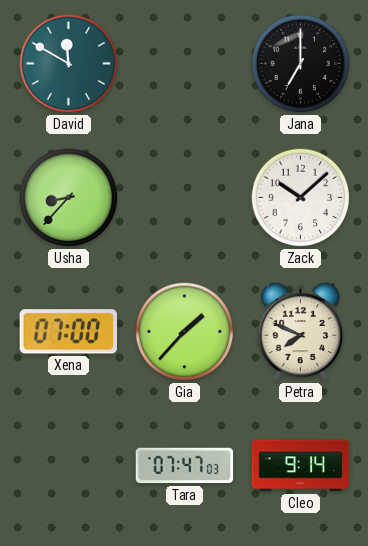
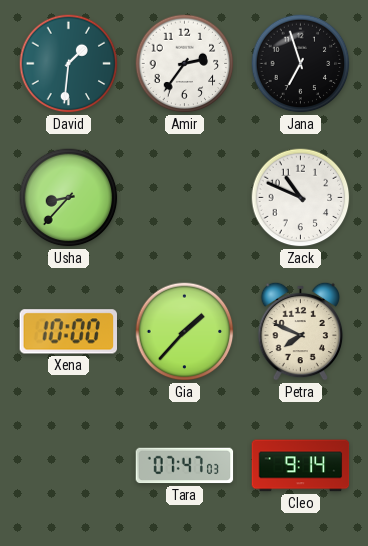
David: 11:50 -> 1:31
Amir: none -> 2:36
Jana: 7:00 -> 6:57
Zack: 10:08 -> 10:49
Xena: 07:00 -> 10:00
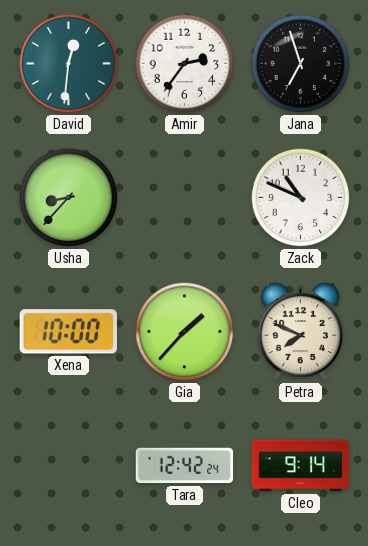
David: 1:31 -> 12:31
Tara: 07:47 -> 12:42
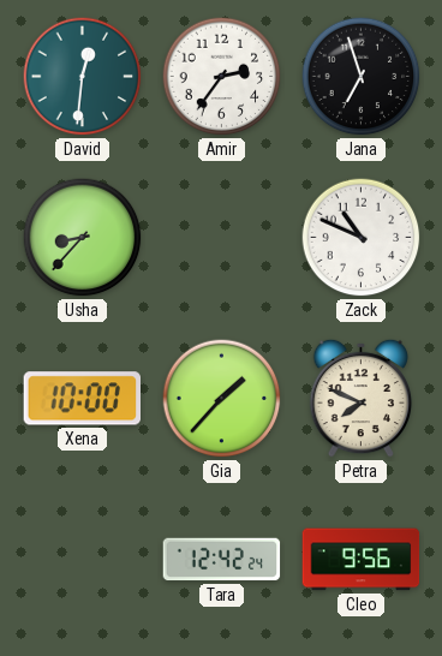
Cleo: 9:14 -> 9:56
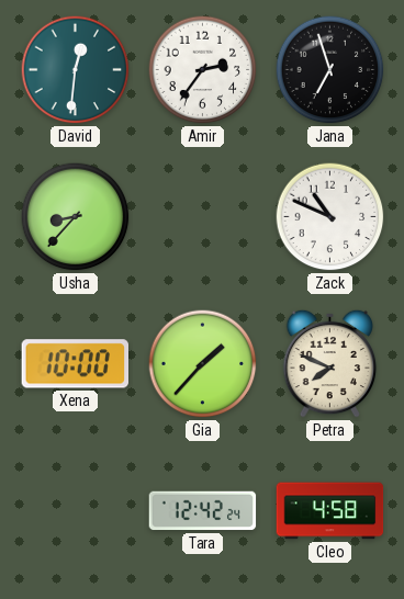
Cleo: 9:56 -> 4:58
